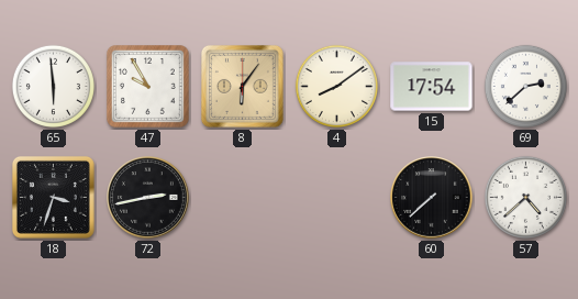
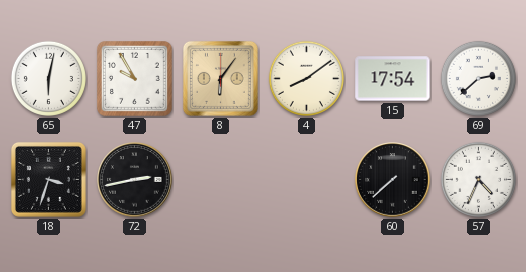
65: 5:59 -> 6:02
57: 4:38 -> 4:34
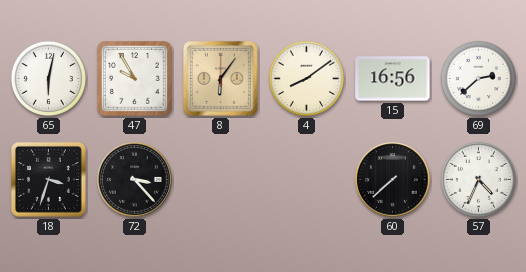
15: 17:54 -> 16:56
72: 2:43 -> 3:23
